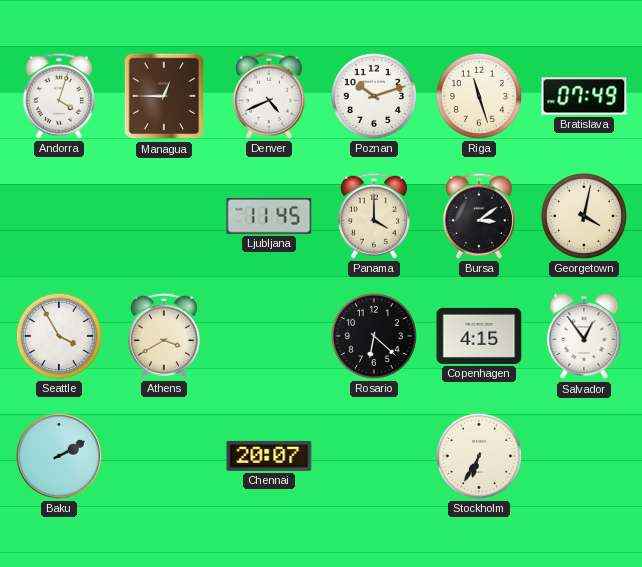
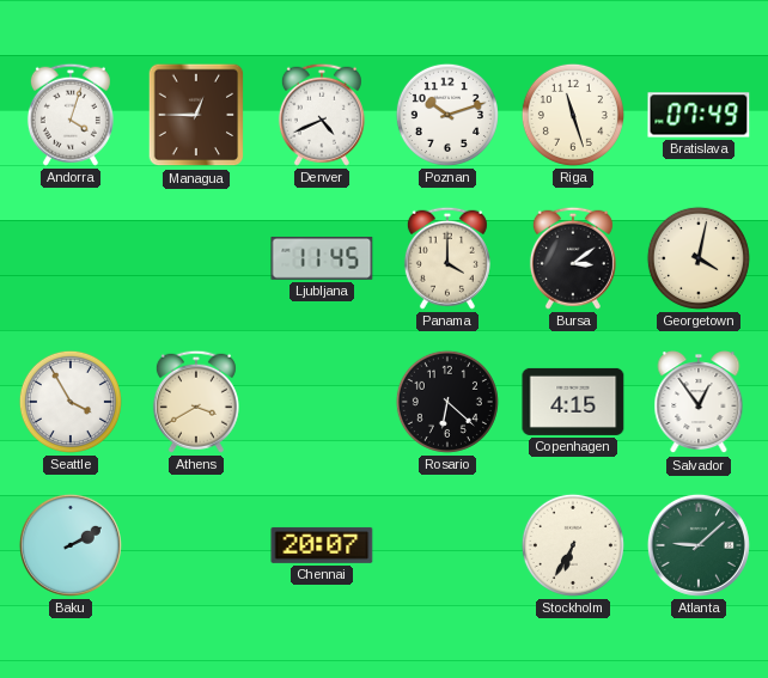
Atlanta: none -> 9:08
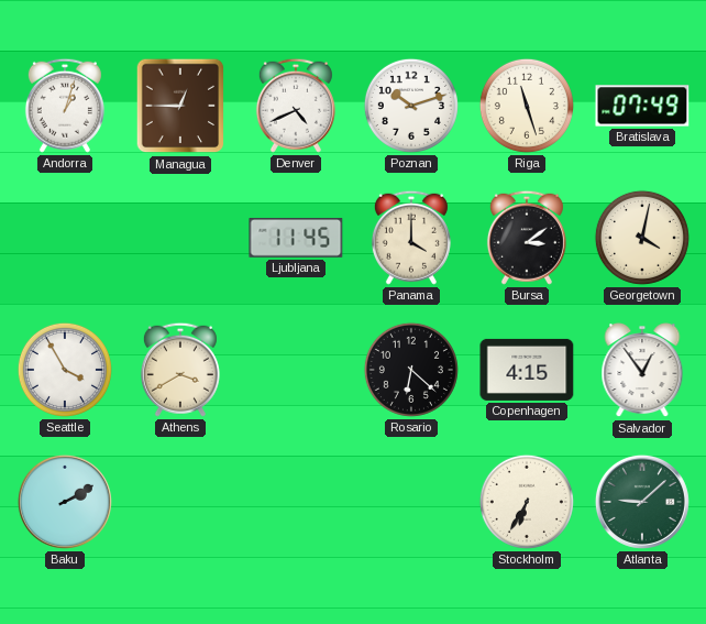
Andorra: 4:03 -> 1:03
Chennai: 20:07 -> none
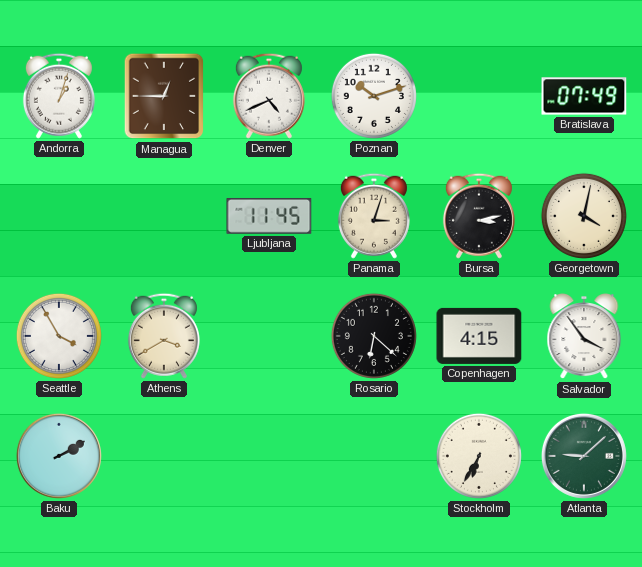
Riga: 11:27 -> none
Panama: 4:00 -> 3:03
Bursa: 3:09 -> 3:13
Salvador: 12:54 -> 3:54
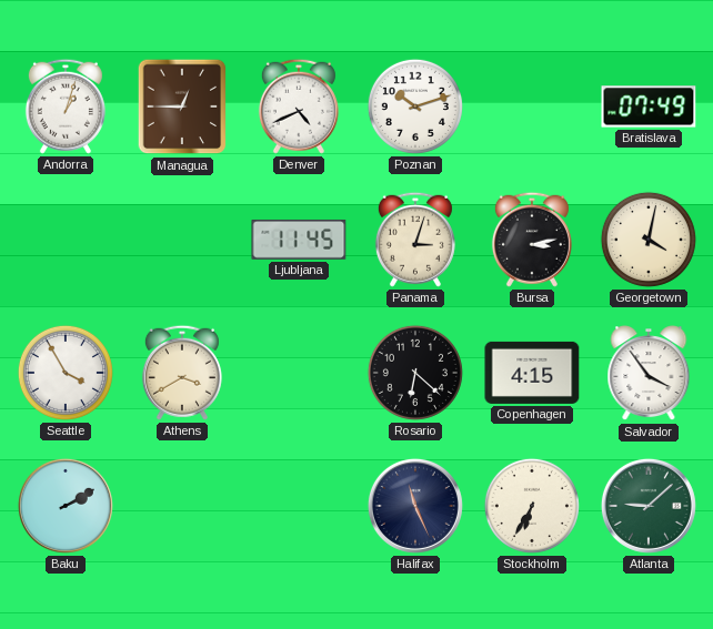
Halifax: none -> 11:26
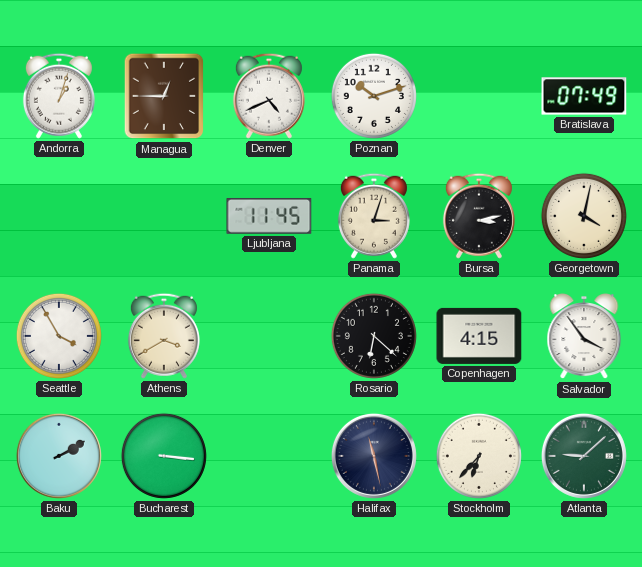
Bucharest: none -> 3:16
Halifax: 11:26 -> 11:28
Stockholm: 6:35 -> 6:37
